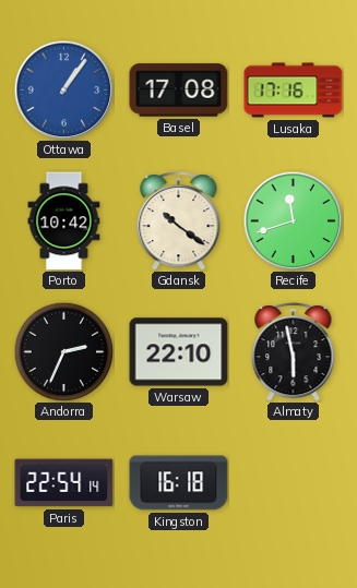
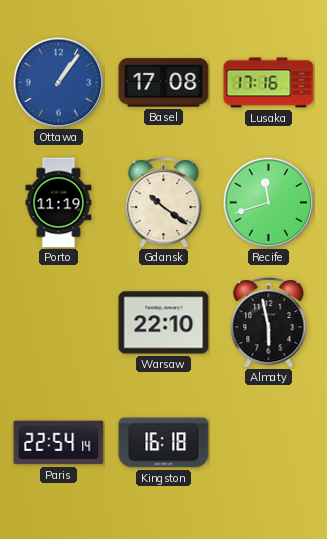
Porto: 10:42 -> 11:19
Andorra: 2:34 -> none
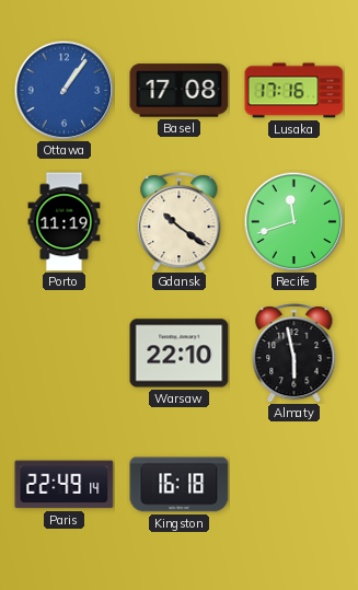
Paris: 22:54 -> 22:49
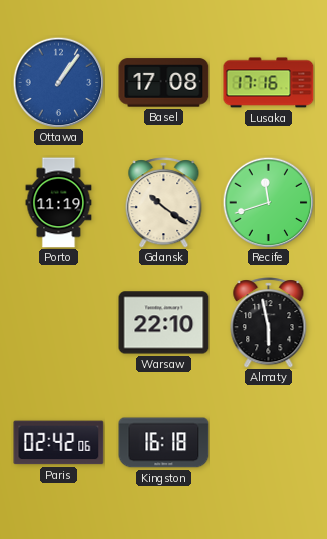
Paris: 22:49 -> 02:42
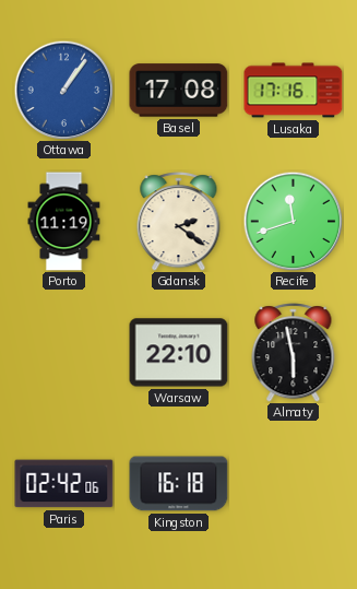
Gdansk: 10:21 -> 2:21
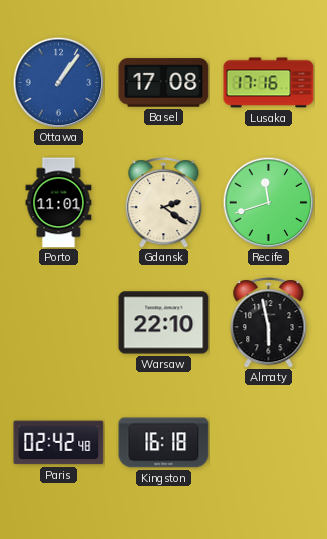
Porto: 11:19 -> 11:01
Paris: 02:42:06 -> 02:42:48
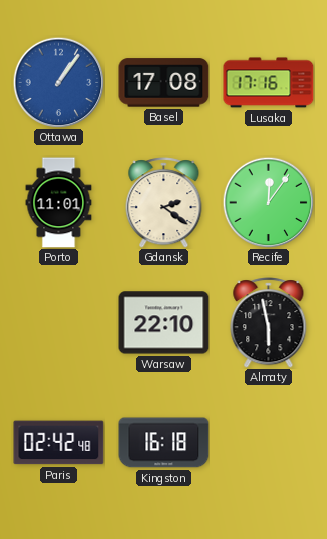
Recife: 11:42 -> 12:06
